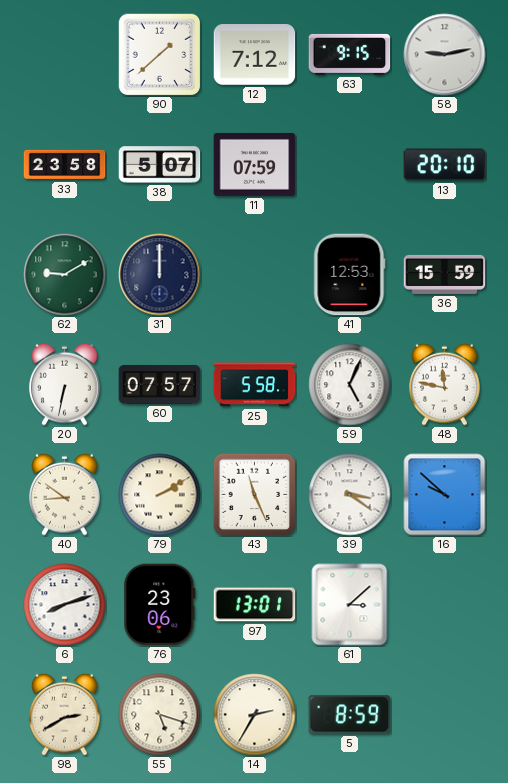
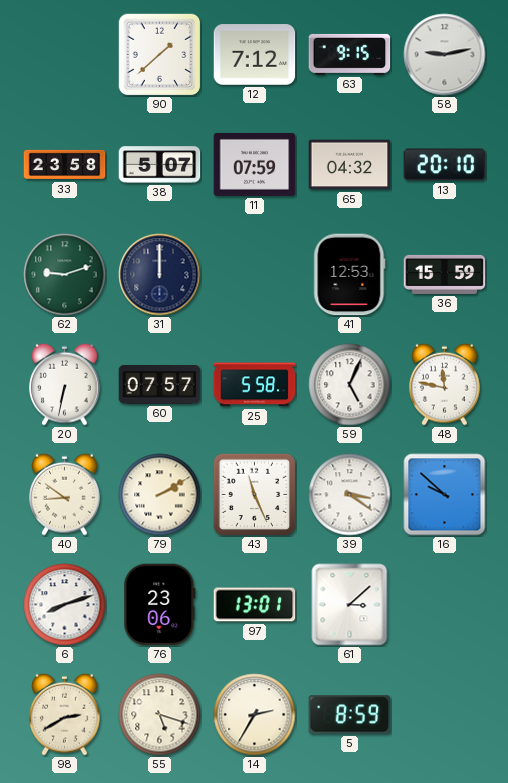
65: none -> 04:32
62: 9:10 -> 9:12
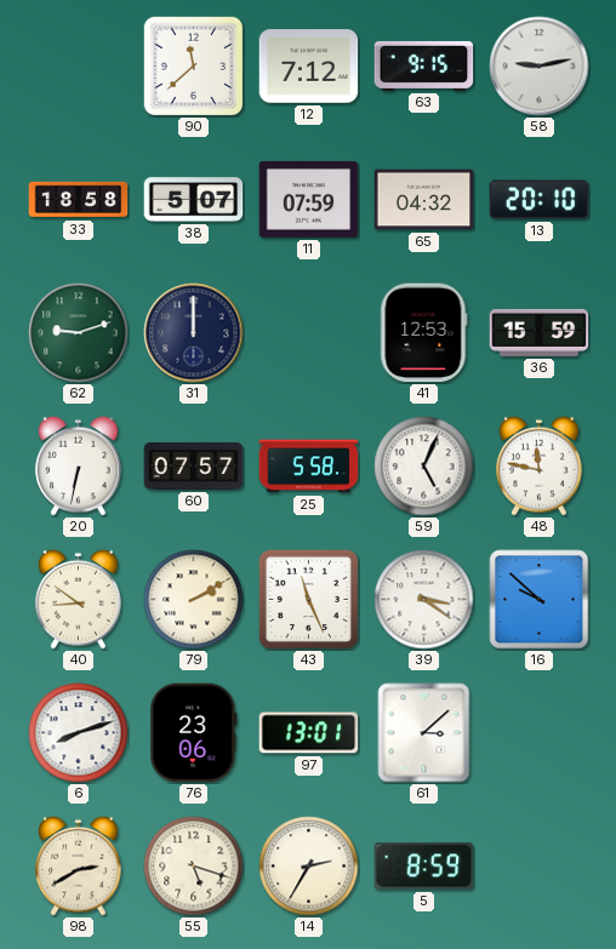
90: 1:38 -> 11:38
33: 23:58 -> 18:58
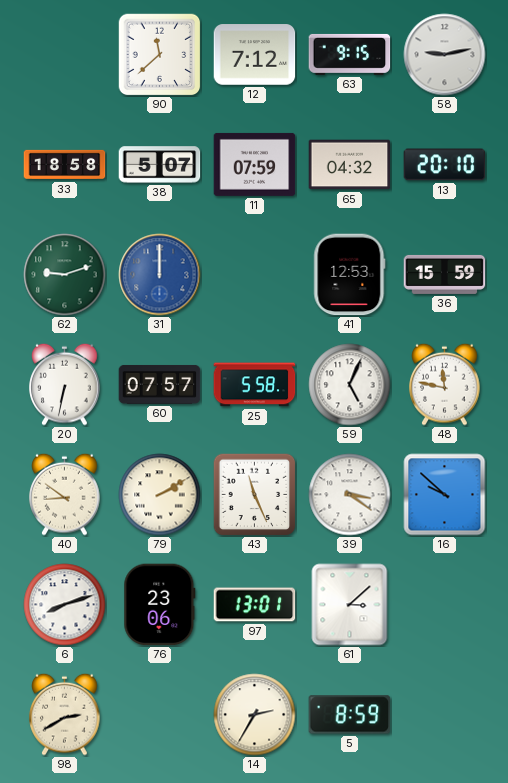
31 dial: navy -> blue
55: 5:18 -> none
